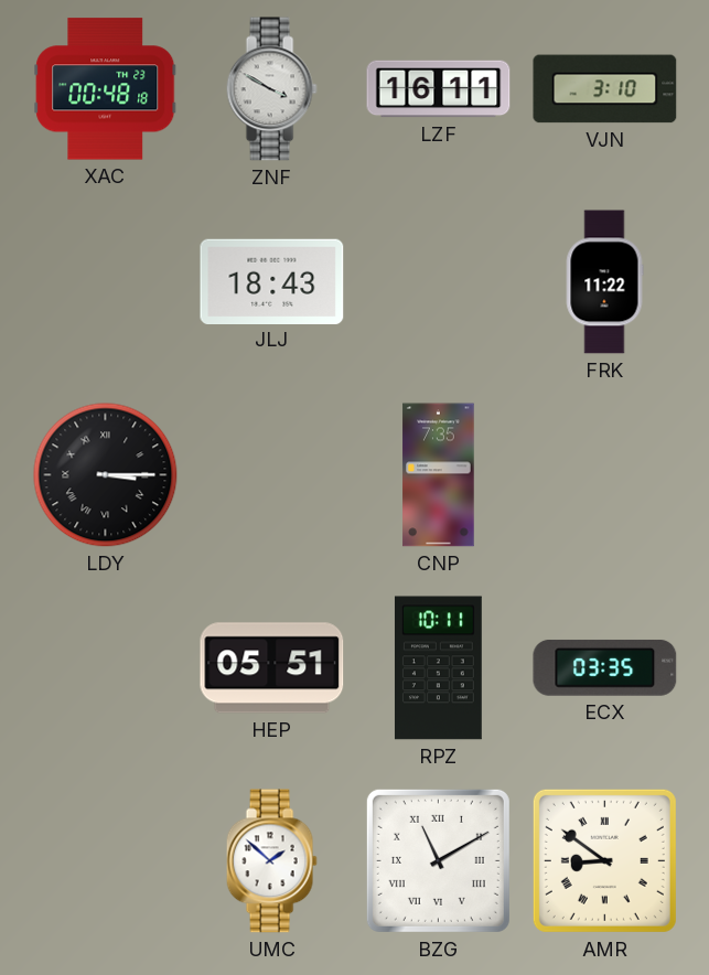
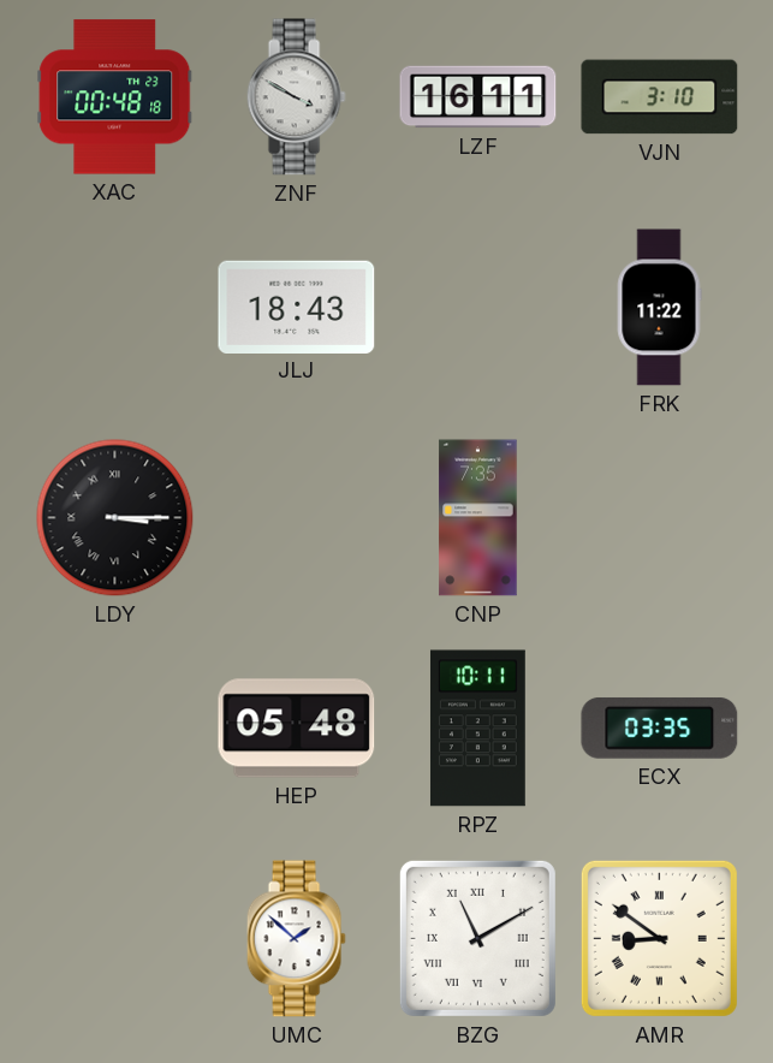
HEP: 05:51 -> 05:48
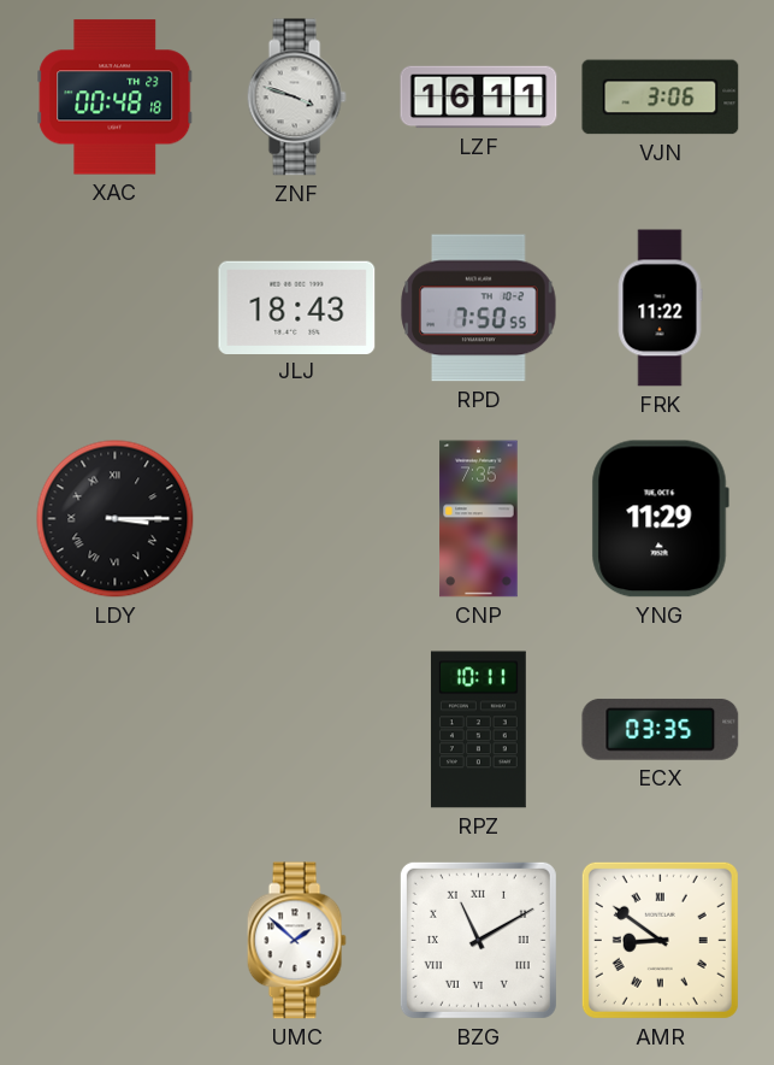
ZNF: 3:50 -> 3:48
VJN: 3:10 -> 3:06
RPD: none -> 7:50
YNG: none -> 11:29
HEP: 05:48 -> none
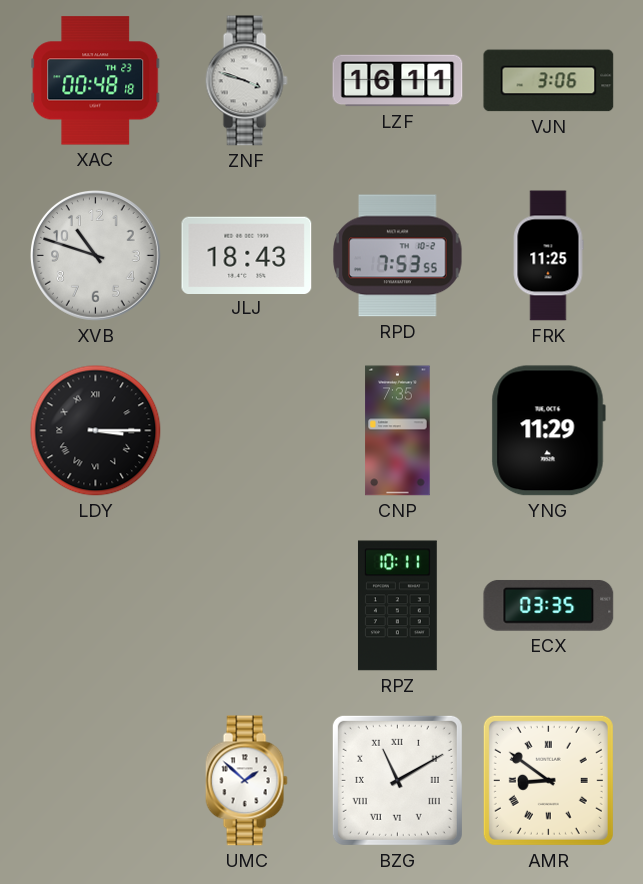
XVB: none -> 10:48
RPD: 7:50 -> 7:53
FRK: 11:22 -> 11:25
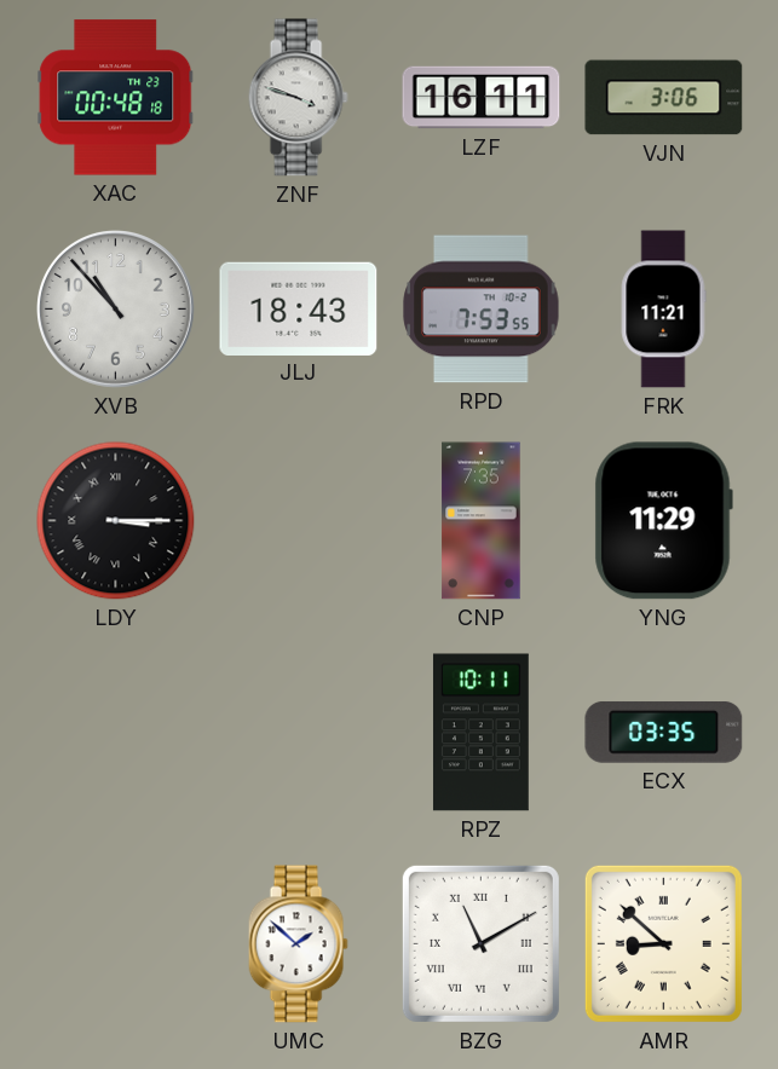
XVB: 10:48 -> 10:53
FRK: 11:25 -> 11:21
AMR: 8:51 -> 8:52
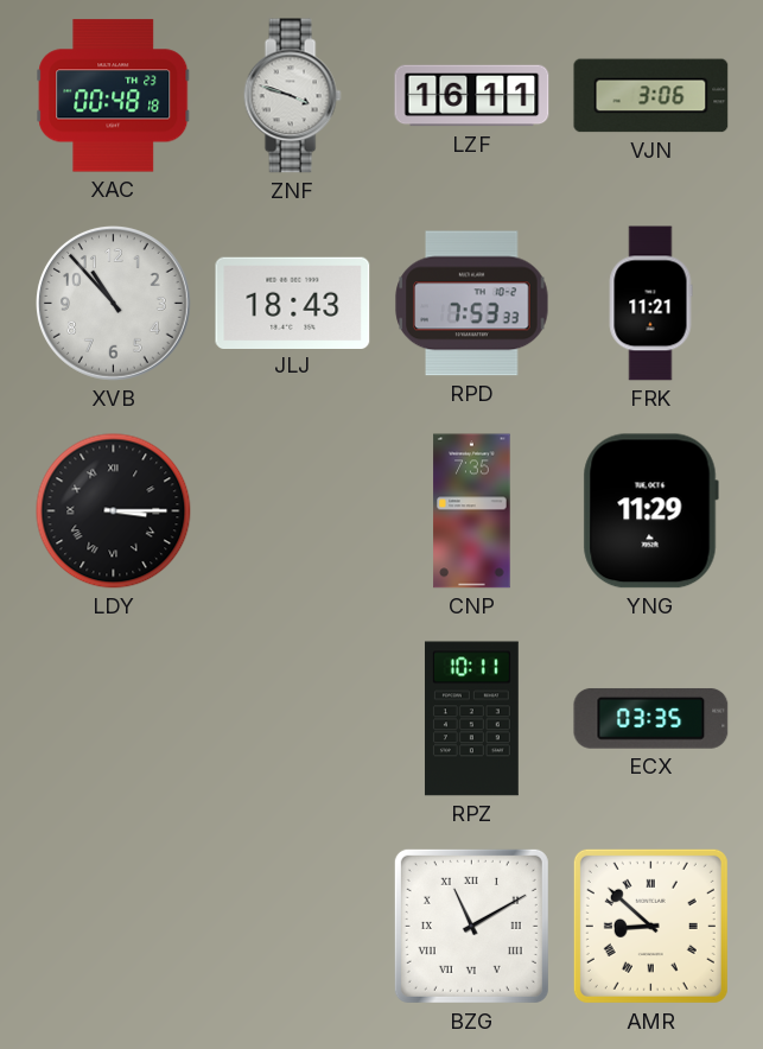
RPD: 7:53:55 -> 7:53:33
UMC: 1:52 -> none
